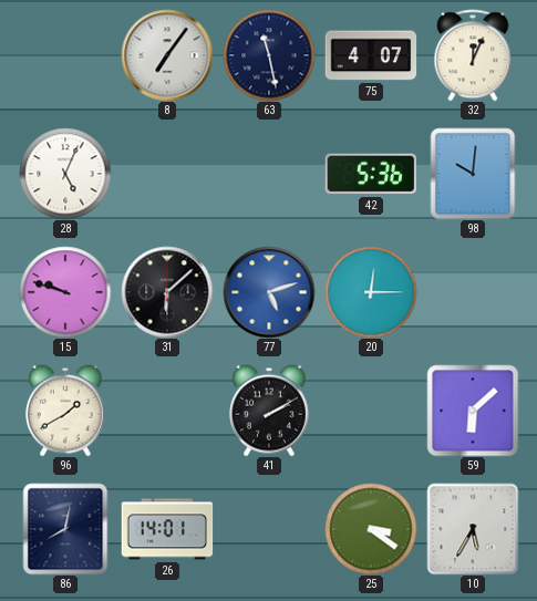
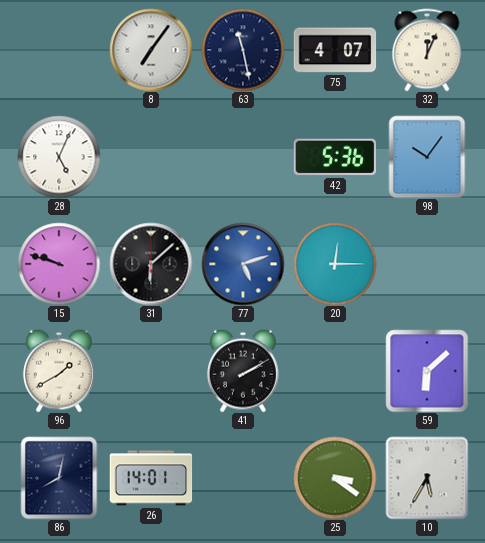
98: 10:01 -> 10:06
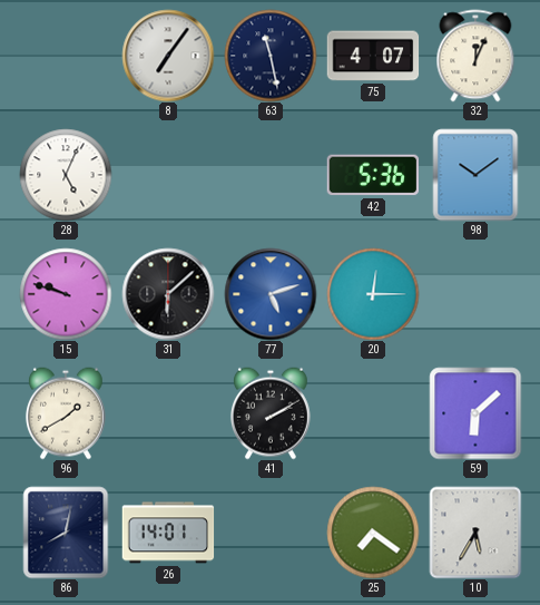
98: 10:06 -> 10:09
25: 3:21 -> 7:21
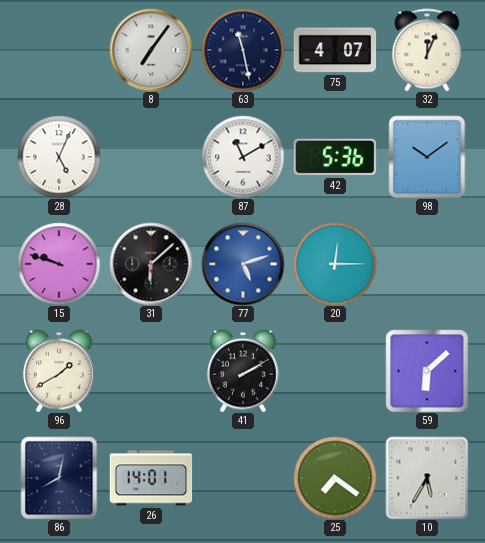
87: none -> 11:10
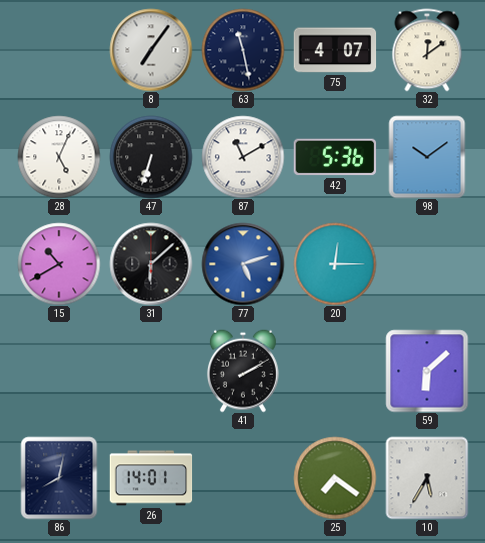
32: 12:04 -> 12:09
47: none -> 6:33
15: 9:48 -> 10:40
96: 1:40 -> none
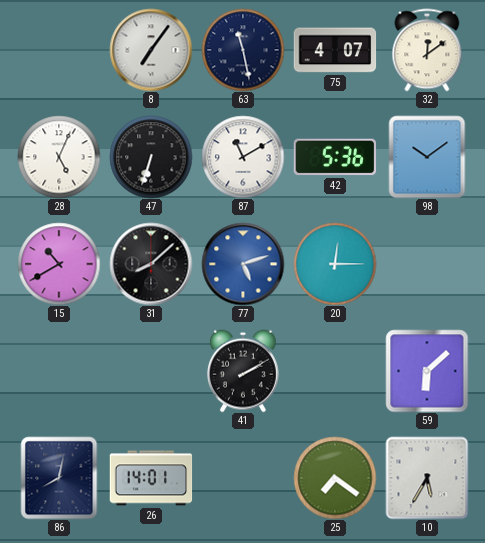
31: 6:08 -> 8:08
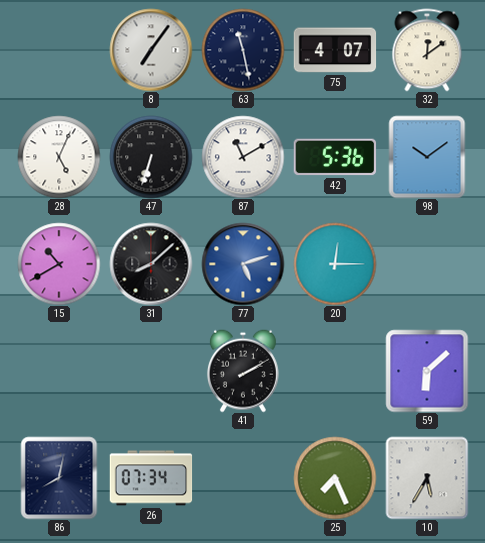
26: 14:01 -> 07:34
25: 7:21 -> 7:26
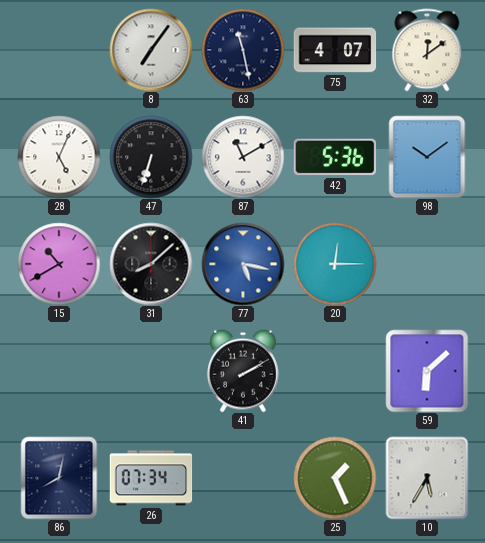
77: 5:12 -> 5:17
25: 7:26 -> 1:26
